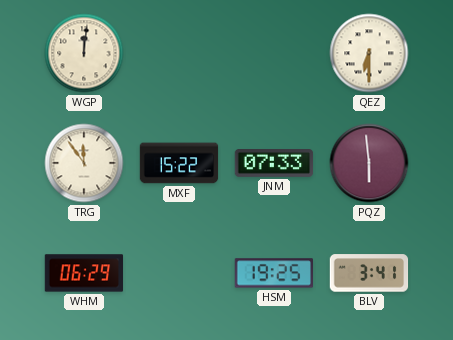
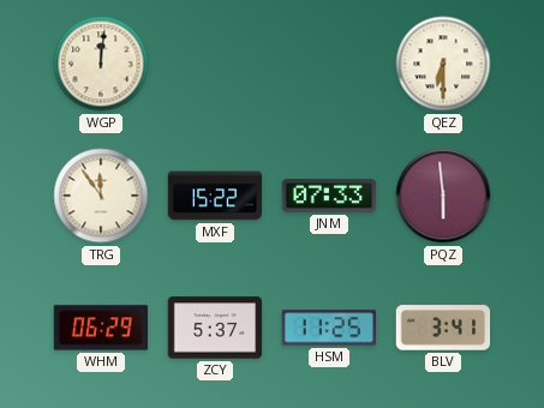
ZCY: none -> 5:37
HSM: 19:25 -> 11:25
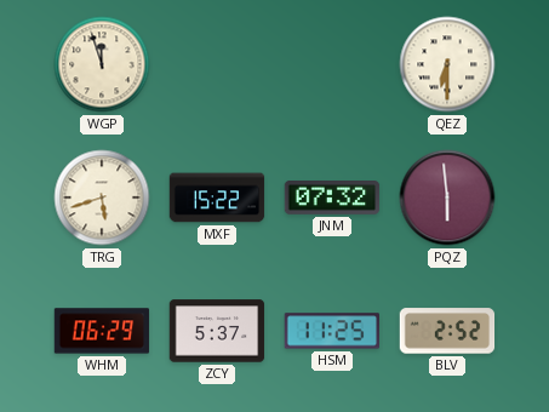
WGP: 12:01 -> 11:57
TRG: 11:54 -> 5:42
JNM: 07:33 -> 07:32
BLV: 3:41 -> 2:52
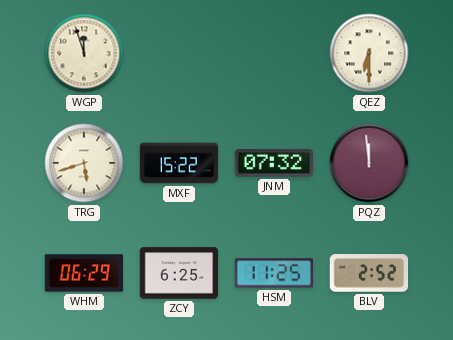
PQZ: 5:59 -> 11:59
ZCY: 5:37 -> 6:25
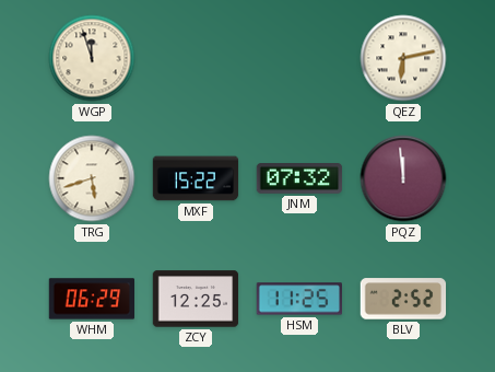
QEZ: 6:30 -> 6:13
ZCY: 6:25 -> 12:25
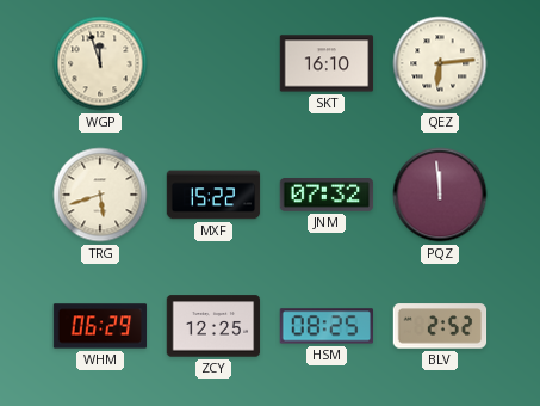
SKT: none -> 16:10
QEZ: 6:13 -> 6:14
HSM: 11:25 -> 08:25
